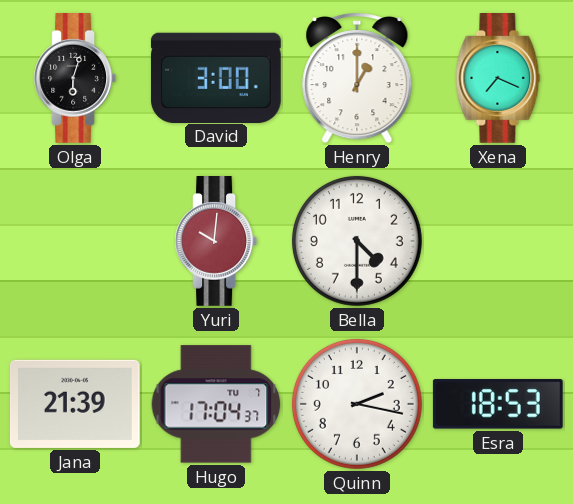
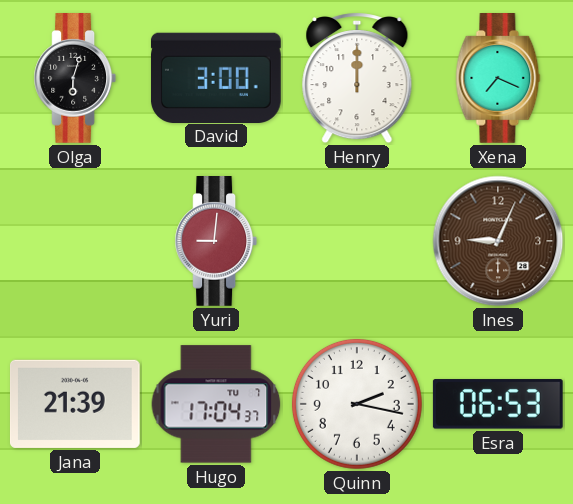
Henry: 1:00 -> 12:00
Yuri: 10:01 -> 9:01
Bella: 4:30 -> none
Ines: none -> 9:04
Esra: 18:53 -> 06:53
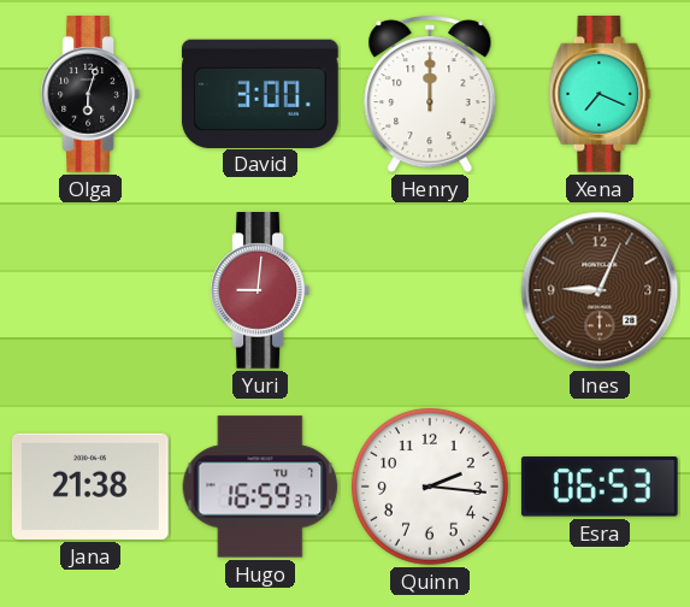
Jana: 21:39 -> 21:38
Hugo: 17:04 -> 16:59
Quinn: 2:17 -> 2:16
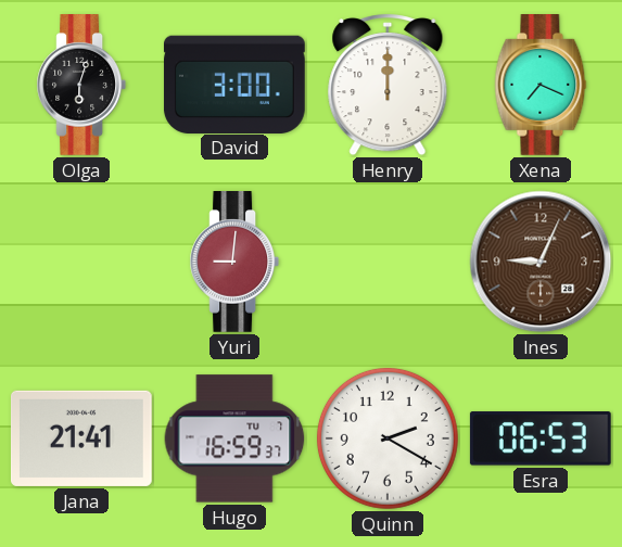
Jana: 21:38 -> 21:41
Quinn: 2:16 -> 2:20
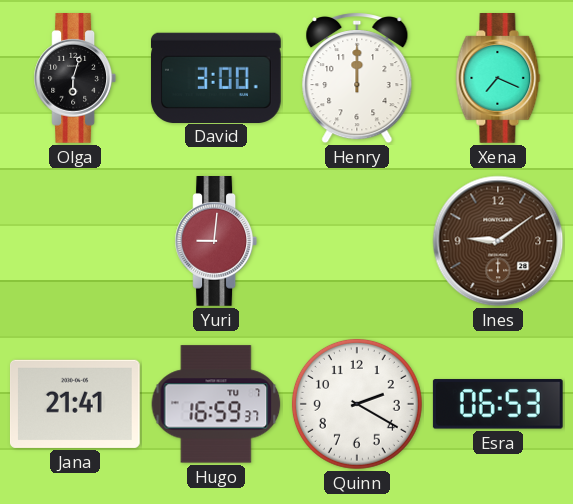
Ines: 9:04 -> 9:09
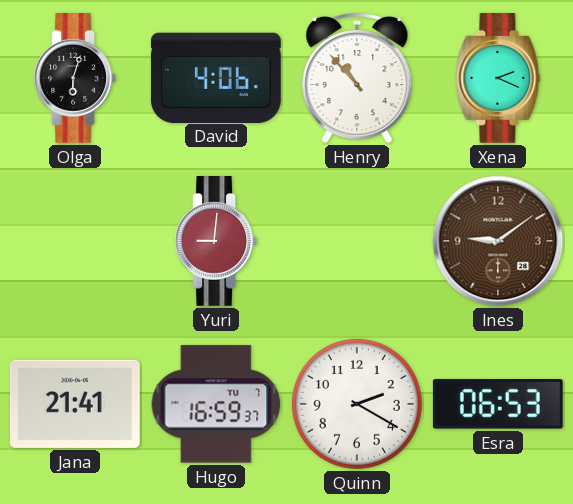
David: 3:00 -> 4:06
Henry: 12:00 -> 10:53
Xena: 7:19 -> 2:19
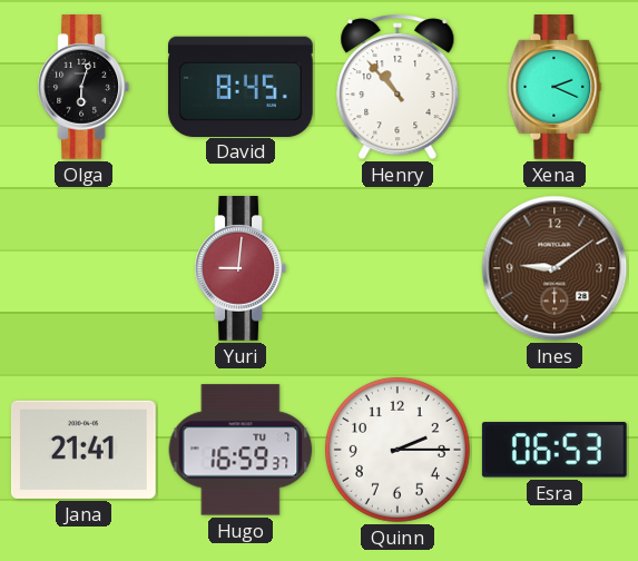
David: 4:06 -> 8:45
Quinn: 2:20 -> 2:15
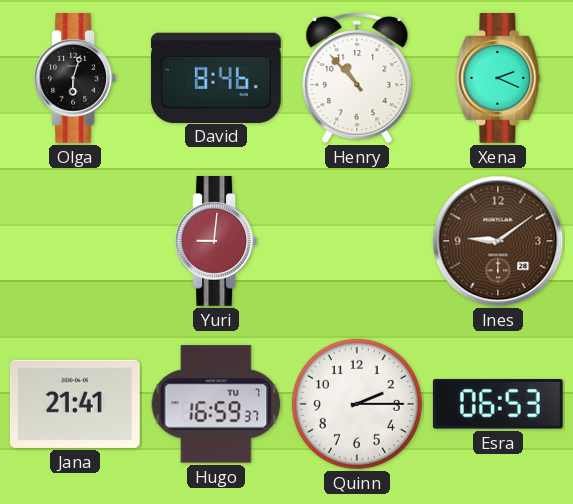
David: 8:45 -> 8:46
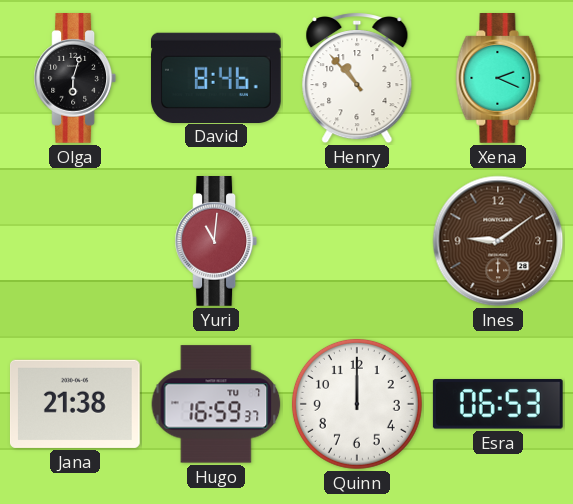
Yuri: 9:01 -> 11:01
Jana: 21:41 -> 21:38
Quinn: 2:15 -> 12:00
